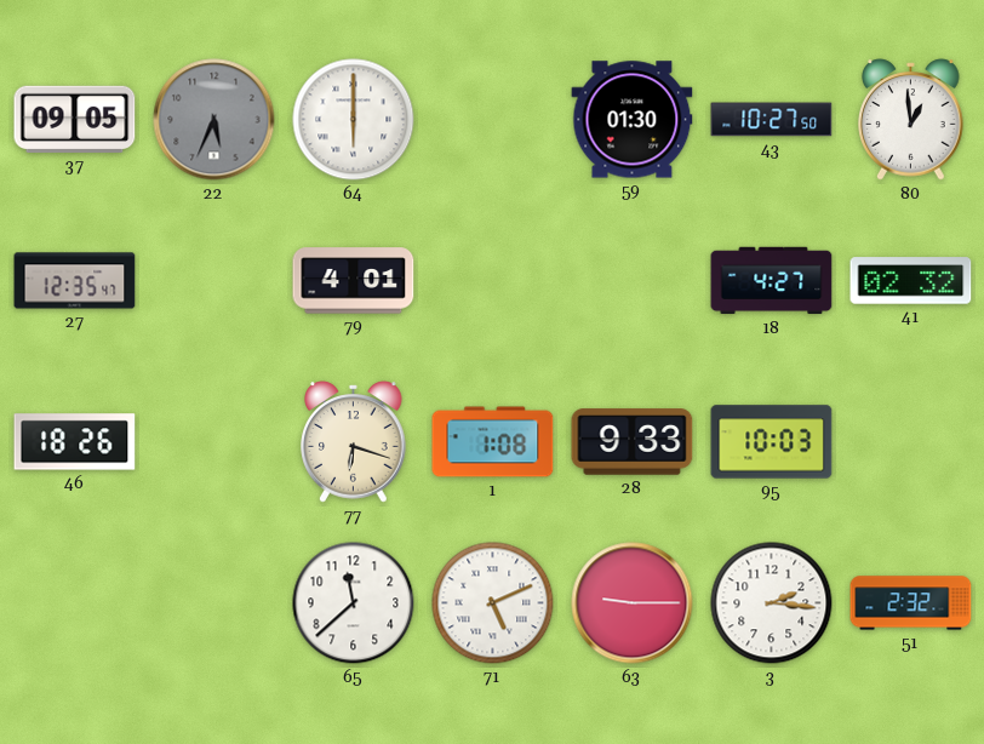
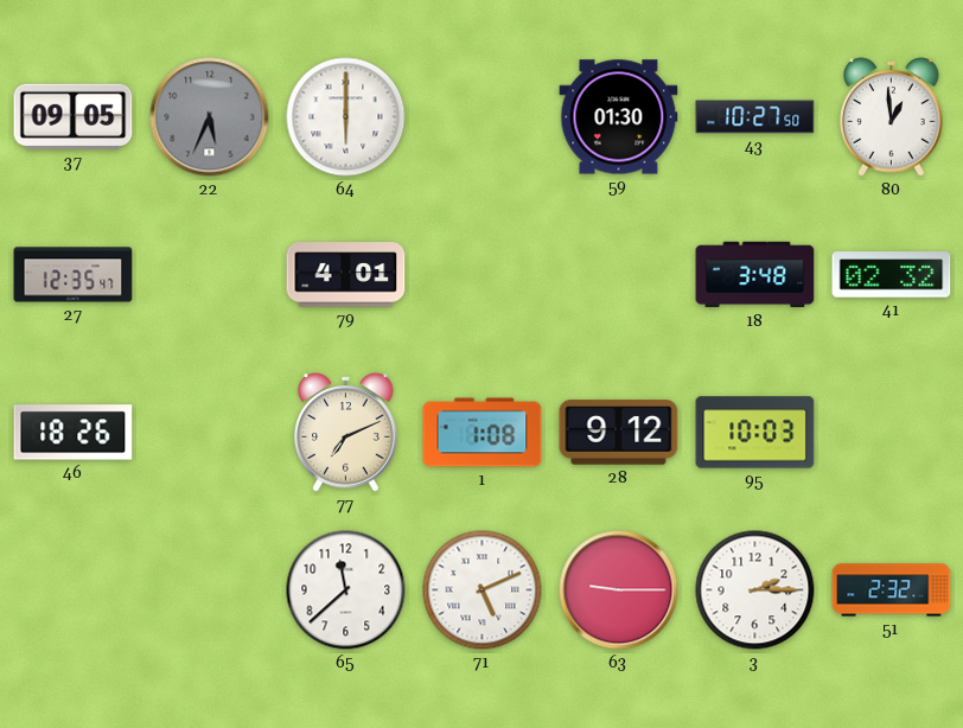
18: 4:27 -> 3:48
77: 6:18 -> 7:11
28: 9:33 -> 9:12
3: 2:16 -> 2:15
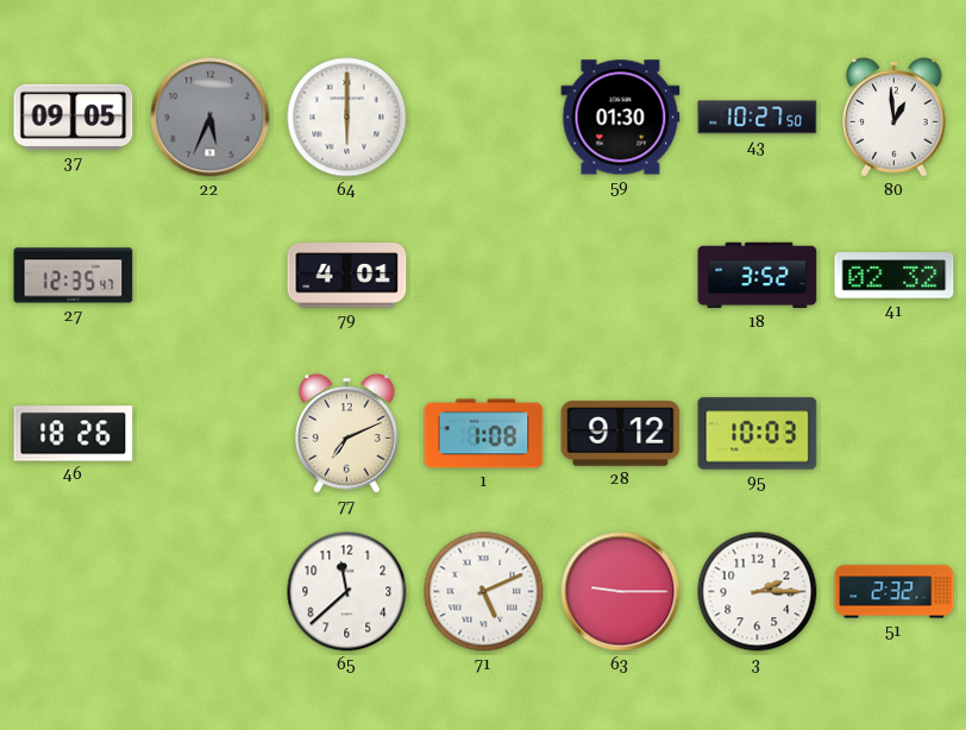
18: 3:48 -> 3:52
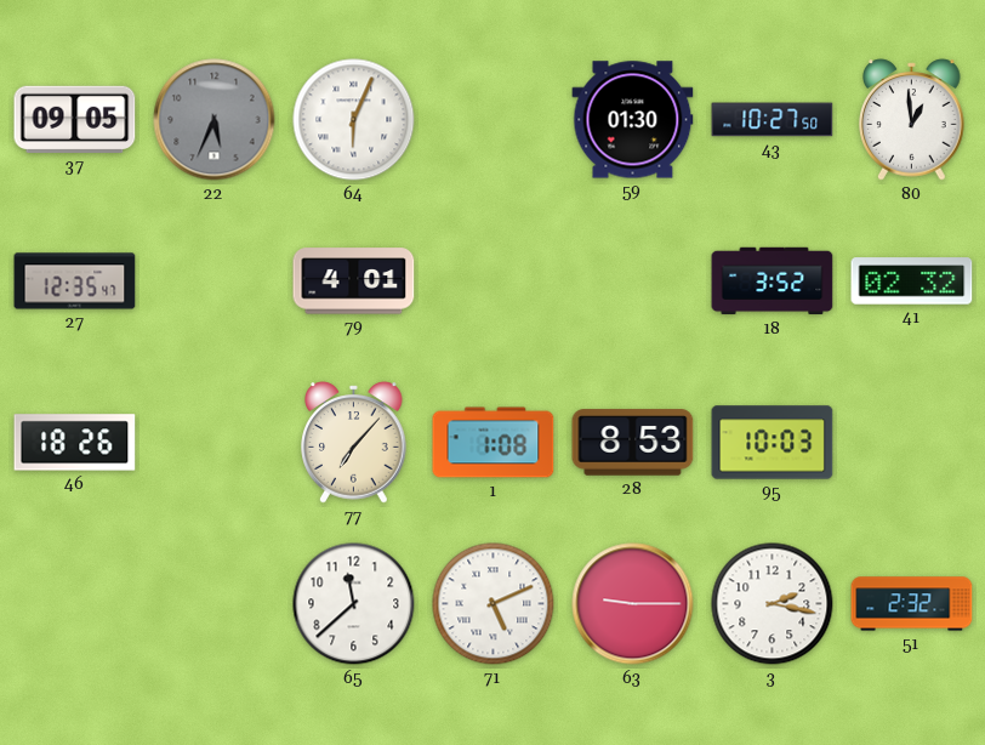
64: 6:00 -> 6:04
77: 7:11 -> 7:07
28: 9:12 -> 8:53
3: 2:15 -> 2:17
